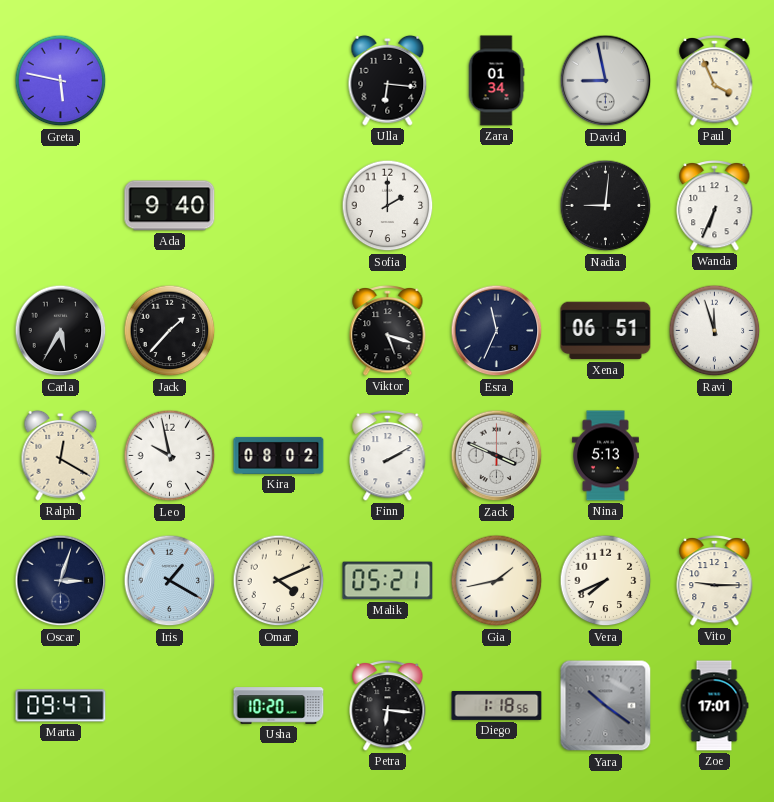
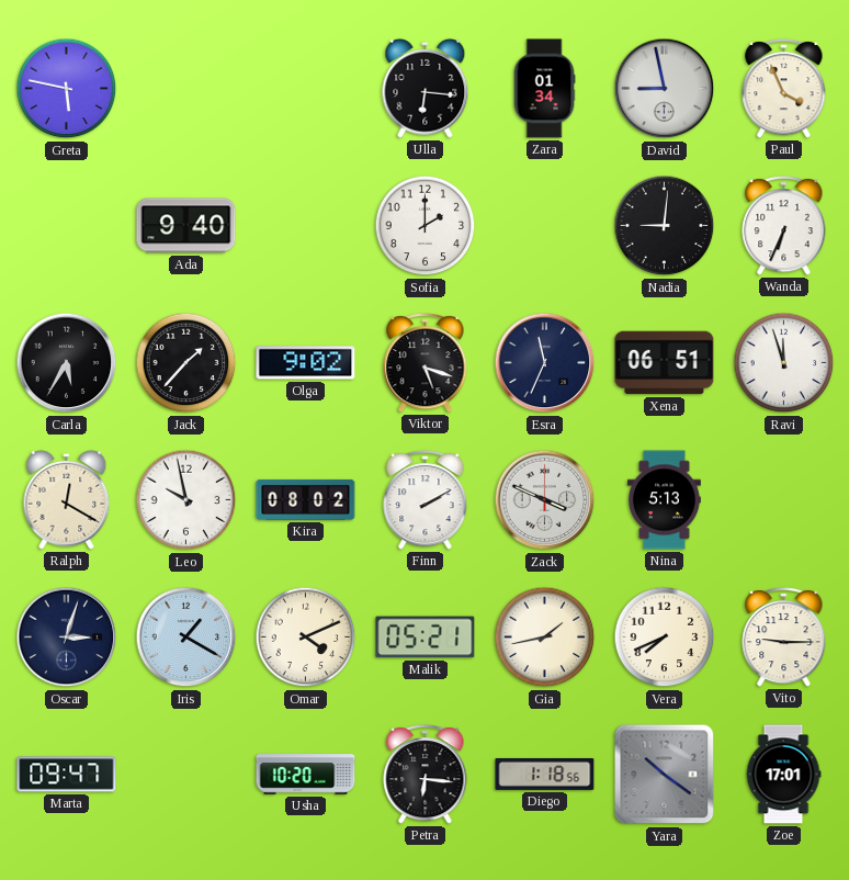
Olga: none -> 9:02
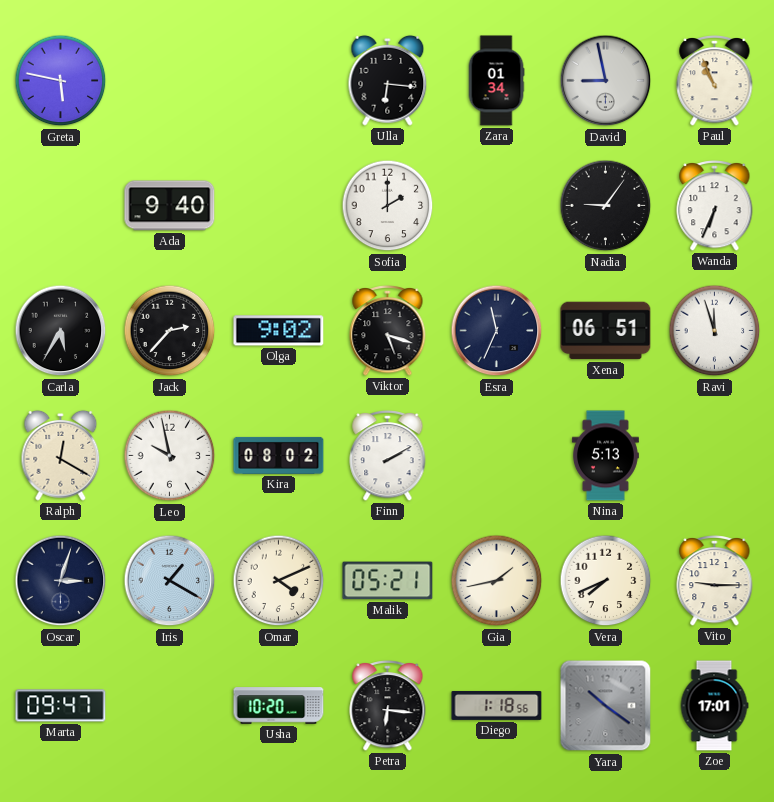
Paul: 3:56 -> 10:56
Nadia: 9:01 -> 9:06
Jack: 1:37 -> 2:37
Zack: 3:49 -> none
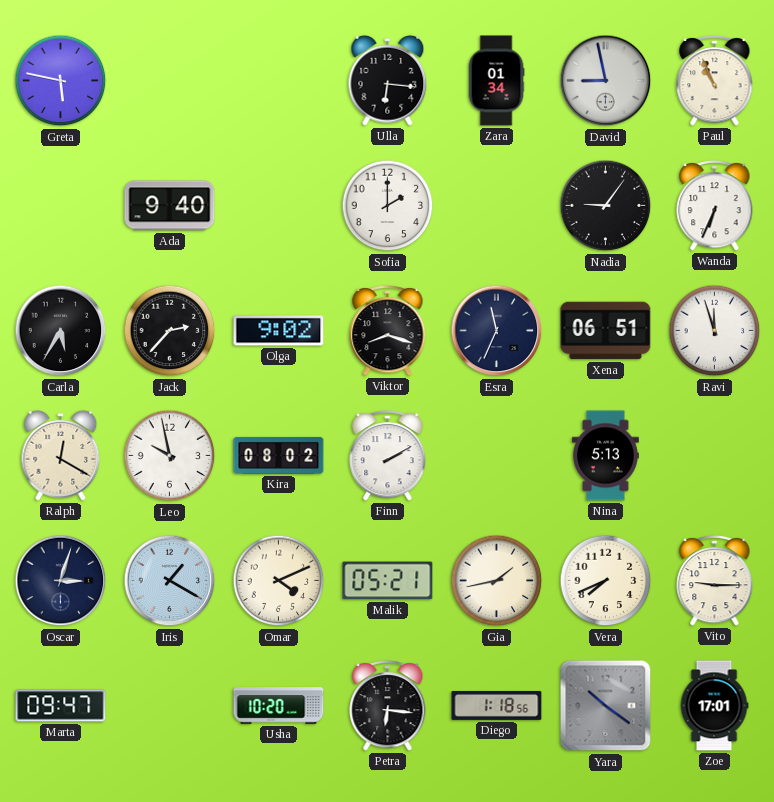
Viktor: 5:18 -> 8:18
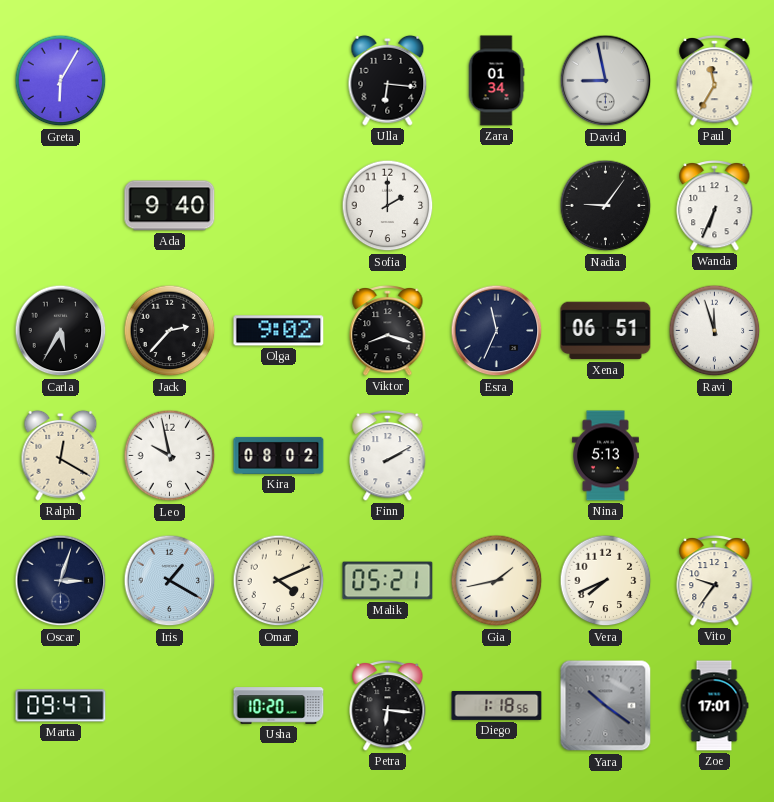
Greta: 5:47 -> 6:05
Paul: 10:56 -> 11:35
Vito: 9:15 -> 9:36
